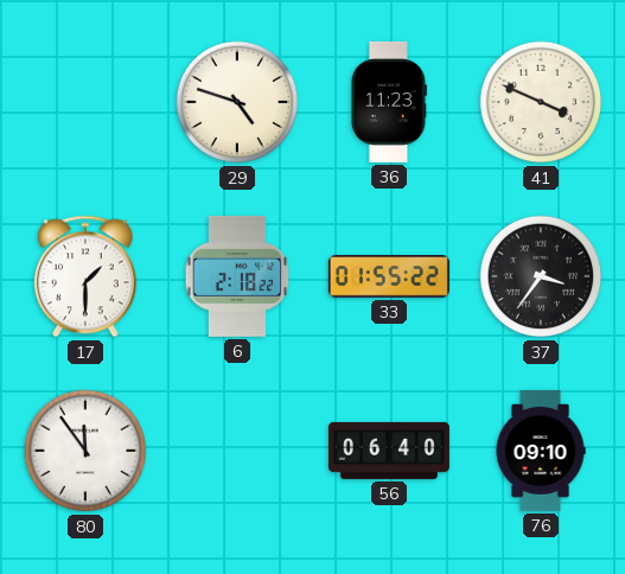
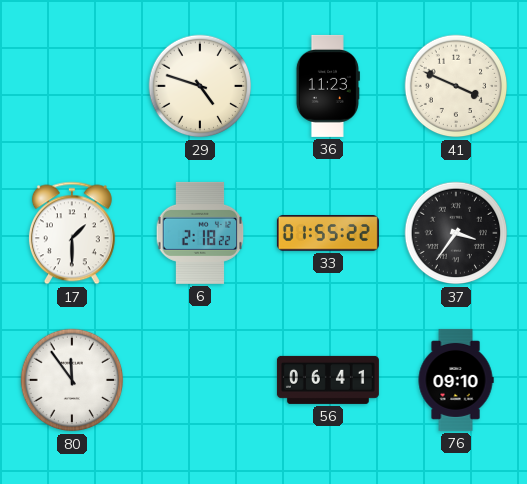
56: 06:40 -> 06:41
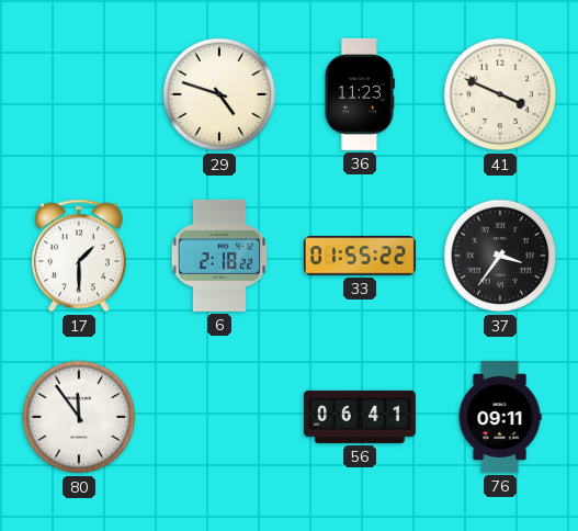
76: 09:10 -> 09:11
